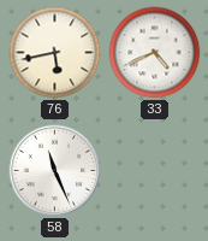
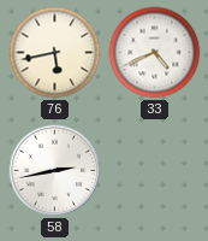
58: 11:26 -> 2:43
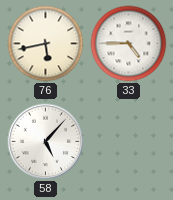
33: 4:41 -> 4:45
58: 2:43 -> 5:07
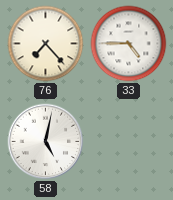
76: 5:43 -> 7:23
58: 5:07 -> 5:02
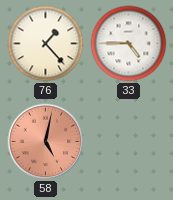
76: 7:23 -> 1:23
58 dial: white -> salmon
